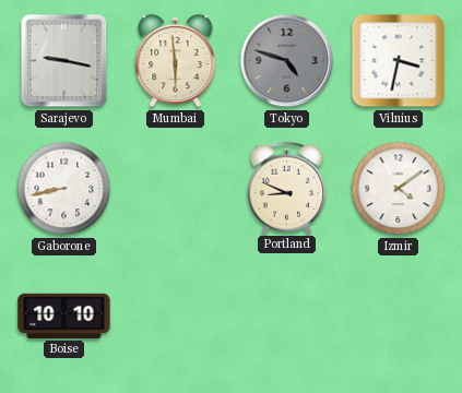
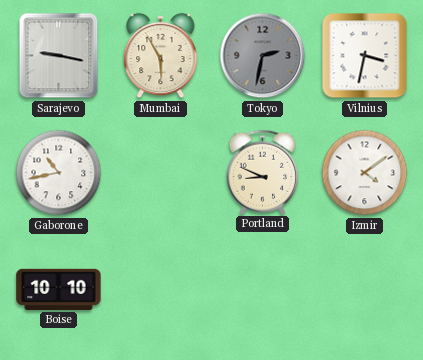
Mumbai: 5:59 -> 5:55
Tokyo: 4:48 -> 2:32
Gaborone: 8:43 -> 10:43
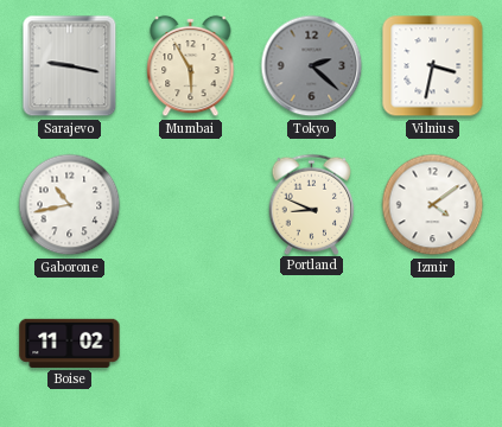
Tokyo: 2:32 -> 2:22
Boise: 10:10 -> 11:02
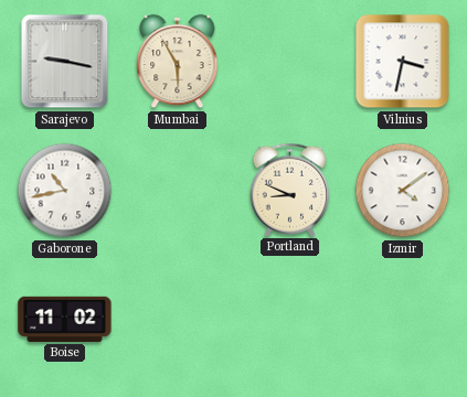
Tokyo: 2:22 -> none
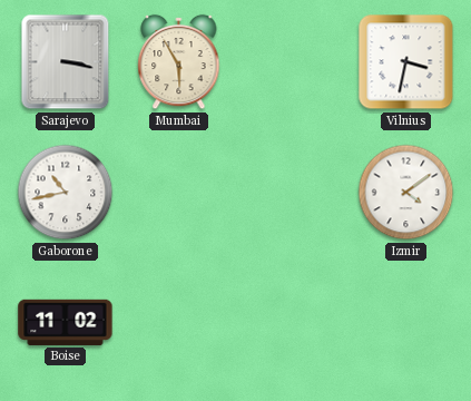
Sarajevo: 9:17 -> 3:17
Portland: 8:49 -> none
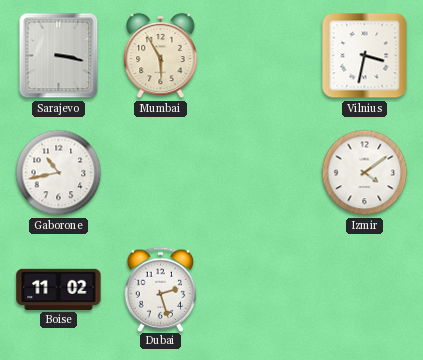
Dubai: none -> 2:27
